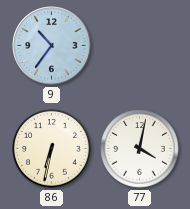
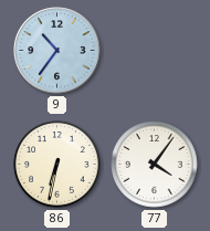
77: 4:02 -> 4:06
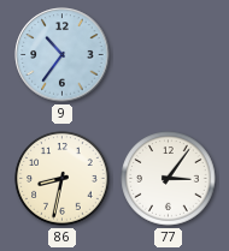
86: 6:32 -> 8:32
77: 4:06 -> 3:06
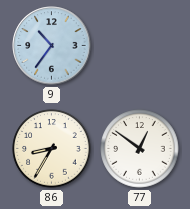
86: 8:32 -> 8:35
77: 3:06 -> 12:51
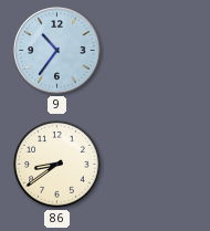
86: 8:35 -> 8:39
77: 12:51 -> none
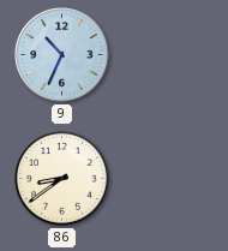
9: 10:36 -> 10:34
